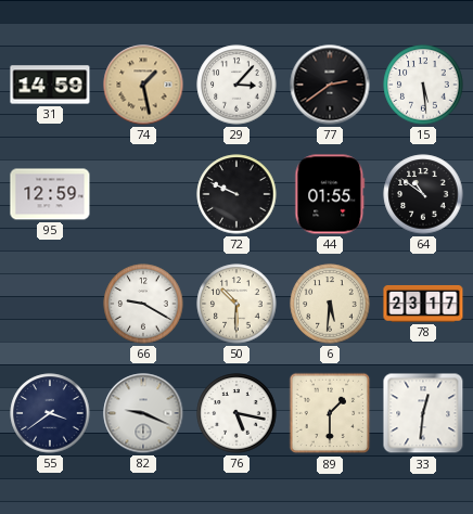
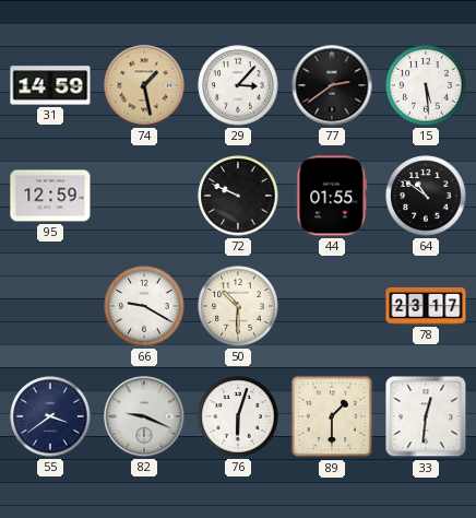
6: 5:31 -> none
76: 5:17 -> 6:03
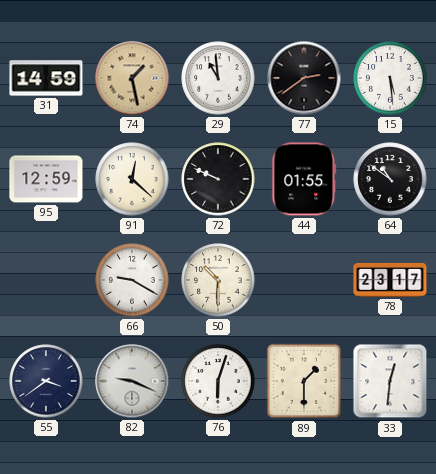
29: 3:07 -> 10:59
91: none -> 12:22
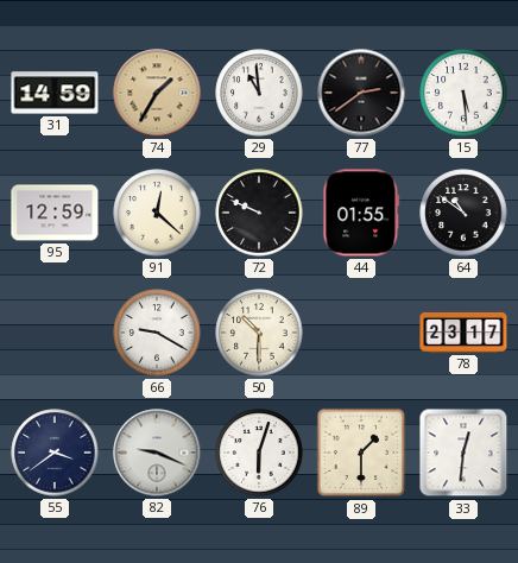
74: 1:28 -> 1:35
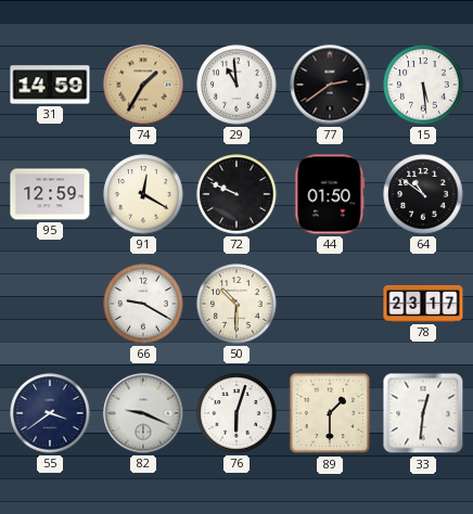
91: 12:22 -> 12:20
44: 01:55 -> 01:50
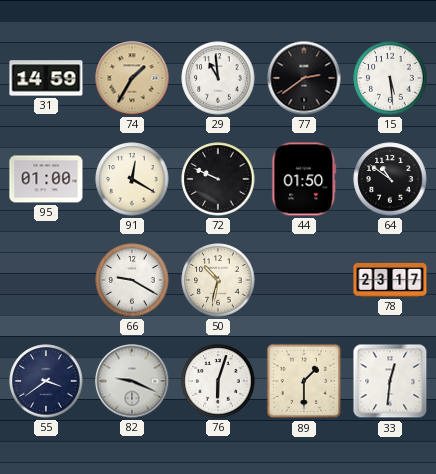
95: 12:59 -> 01:00
50: 10:30 -> 10:32
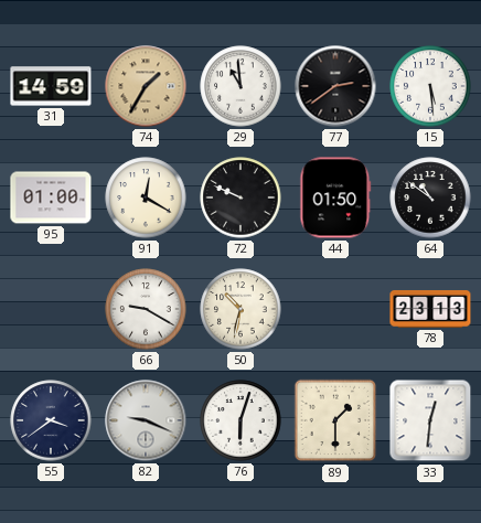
78: 23:17 -> 23:13
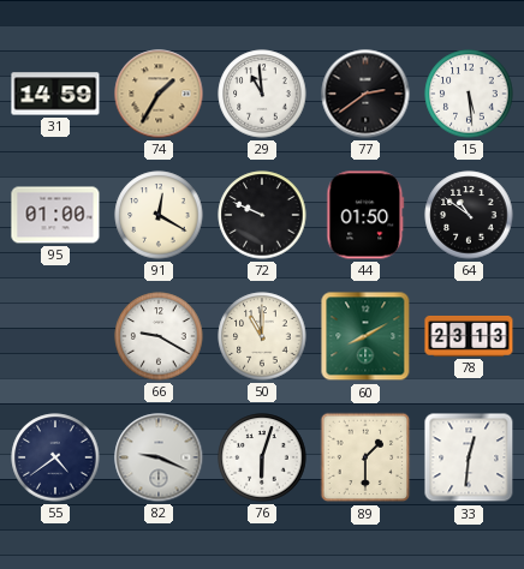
50: 10:32 -> 11:00
60: none -> 8:10
55: 3:39 -> 4:39
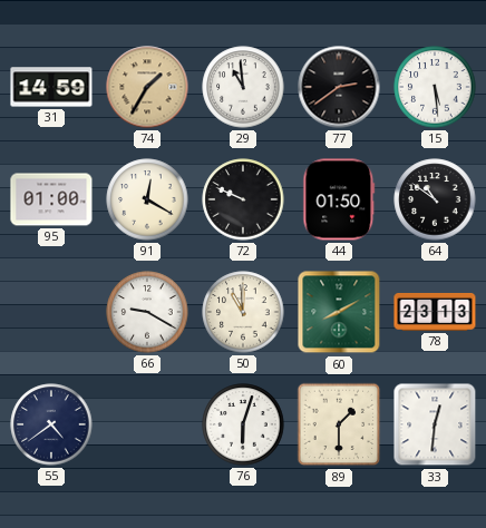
82: 9:19 -> none
